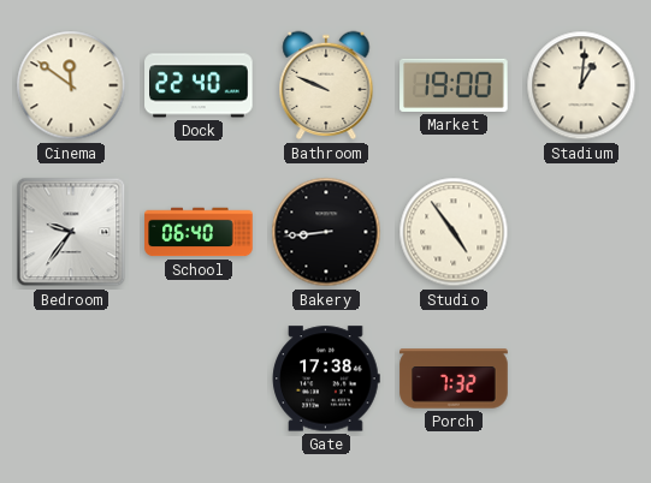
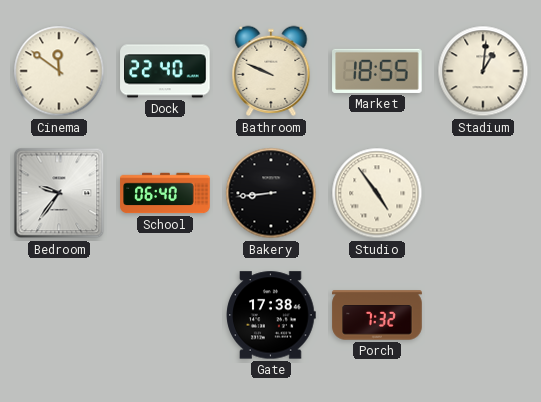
Market: 19:00 -> 18:55
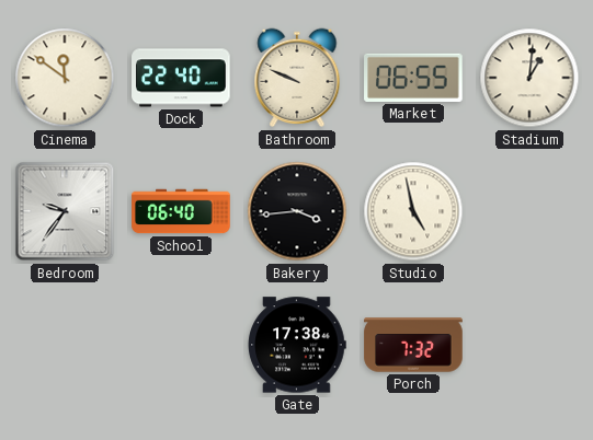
Market: 18:55 -> 06:55
Bakery: 8:44 -> 3:44
Studio: 4:54 -> 4:58
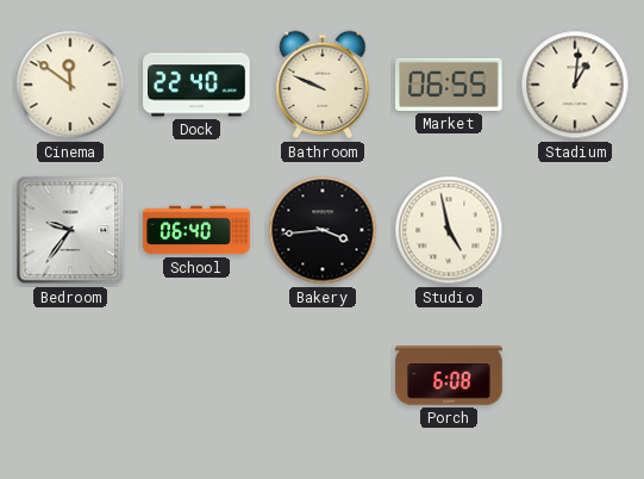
Gate: 17:38 -> none
Porch: 7:32 -> 6:08
